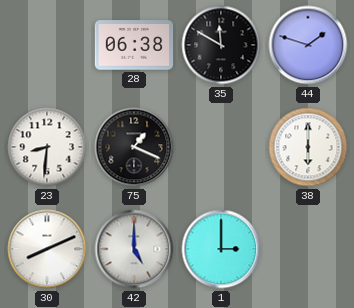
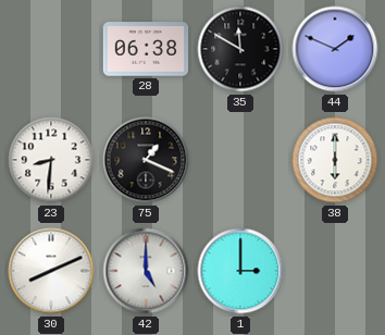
44: 1:48 -> 1:49
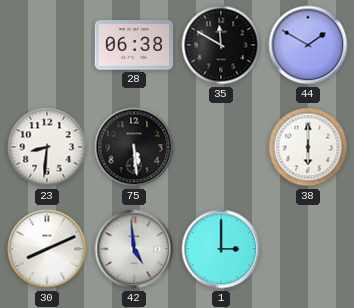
44: 1:49 -> 1:50
75: 1:19 -> 5:29
42: 5:00 -> 4:59
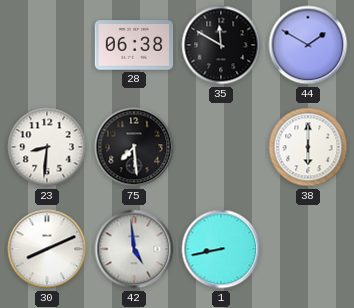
75: 5:29 -> 7:29
1: 3:00 -> 8:43
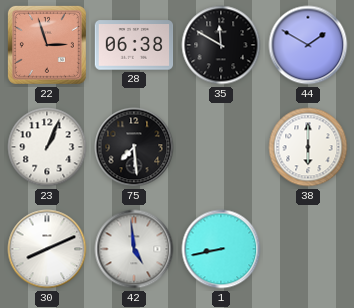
22: none -> 2:57
23: 8:31 -> 1:04
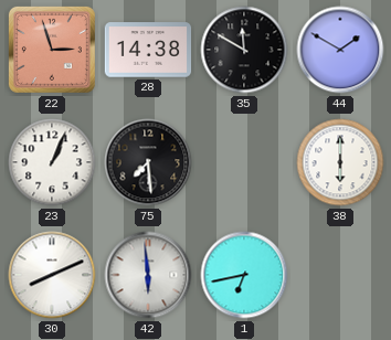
28: 06:38 -> 14:38
42: 4:59 -> 5:59
1: 8:43 -> 6:43
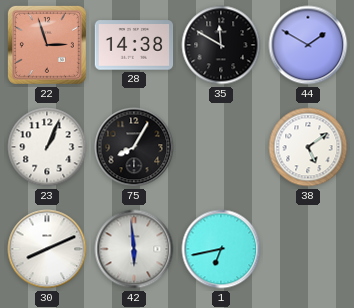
75: 7:29 -> 8:05
38: 6:00 -> 5:09
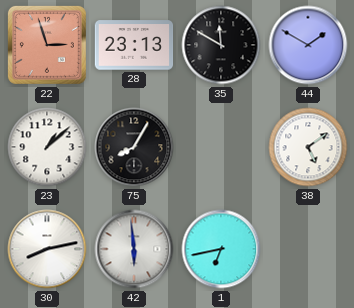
28: 14:38 -> 23:13
23: 1:04 -> 1:08
30: 8:11 -> 8:13
